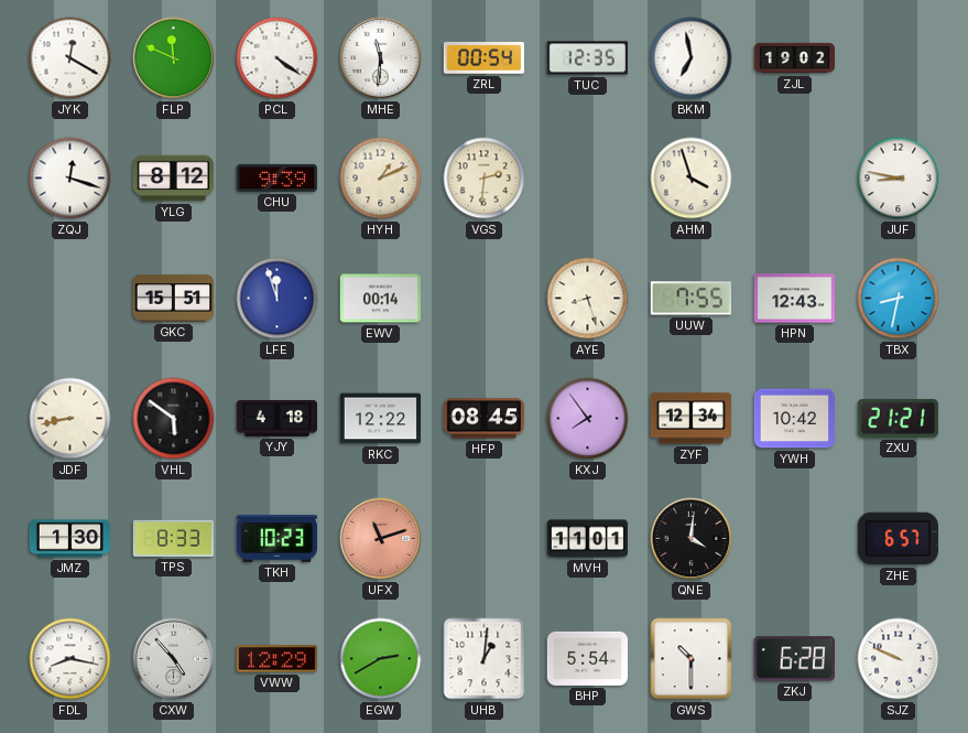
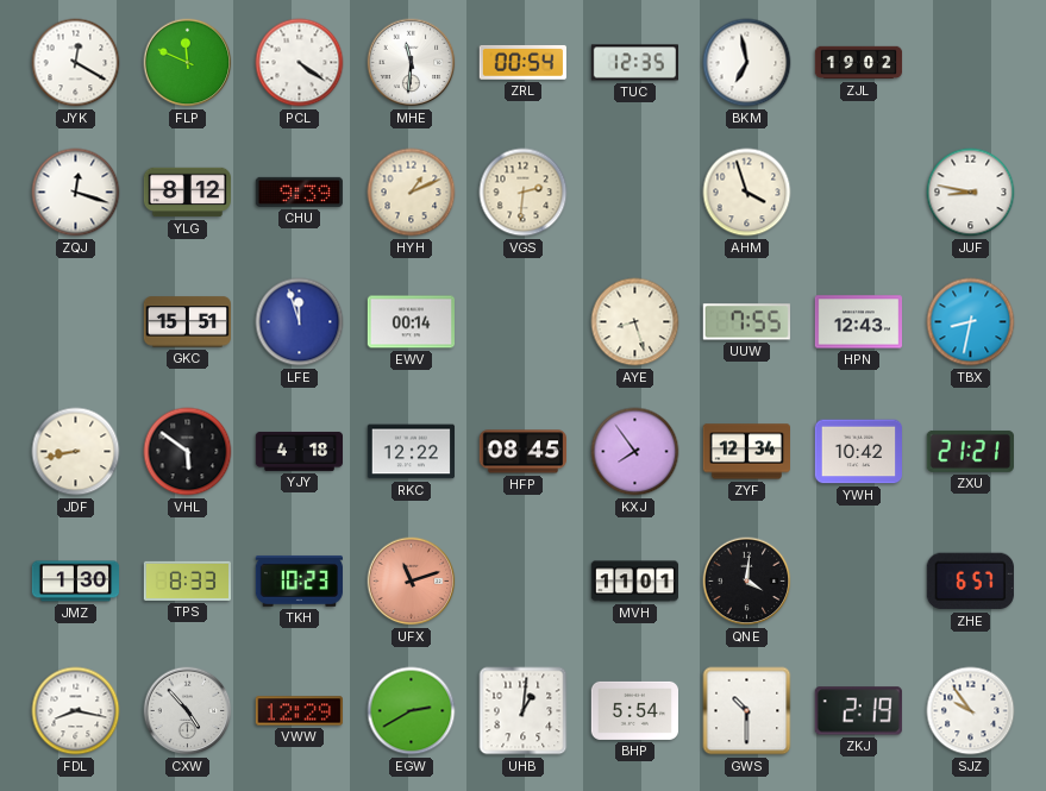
ZKJ: 6:28 -> 2:19
SJZ: 9:49 -> 9:54
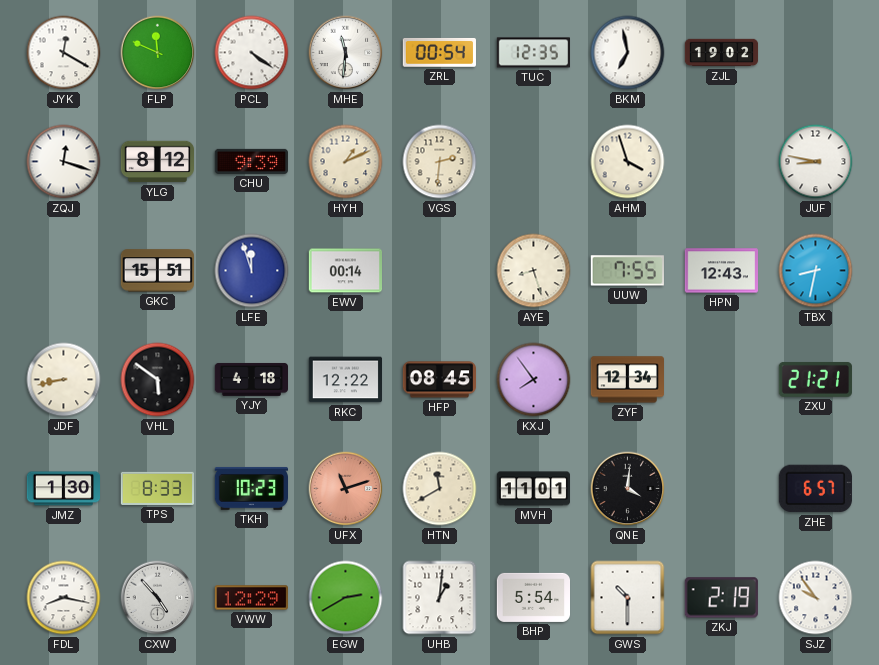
YWH: 10:42 -> none
HTN: none -> 11:40
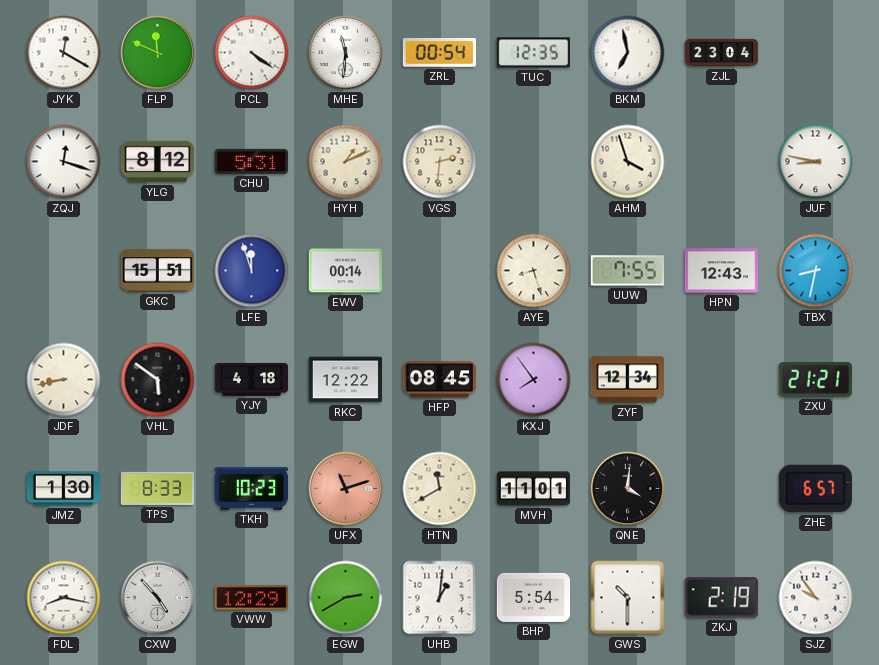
ZJL: 19:02 -> 23:04
CHU: 9:39 -> 5:31
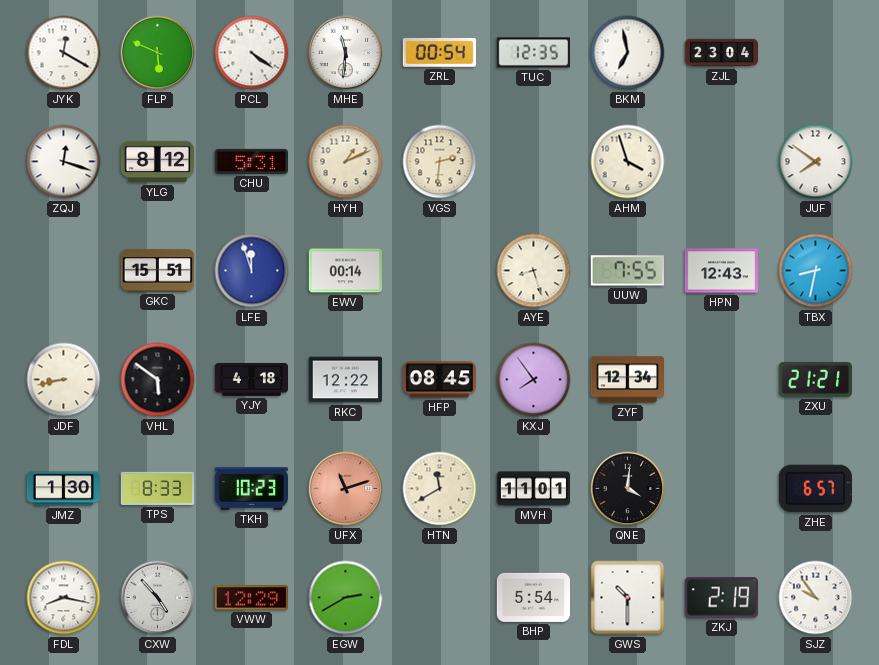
FLP: 11:49 -> 5:49
JUF: 8:47 -> 7:51
UHB: 1:01 -> none
